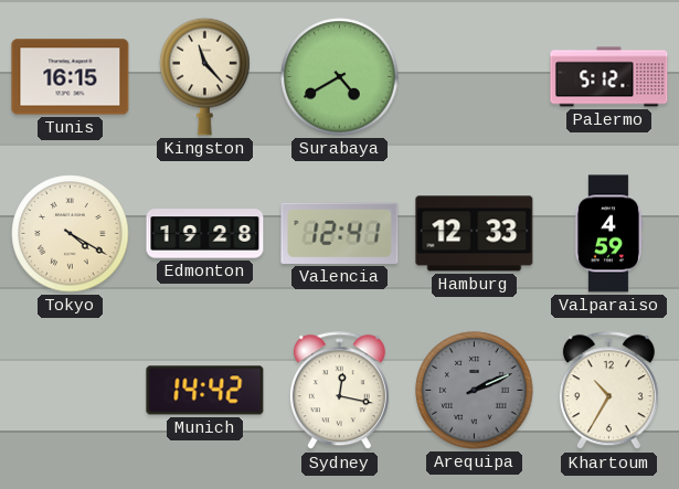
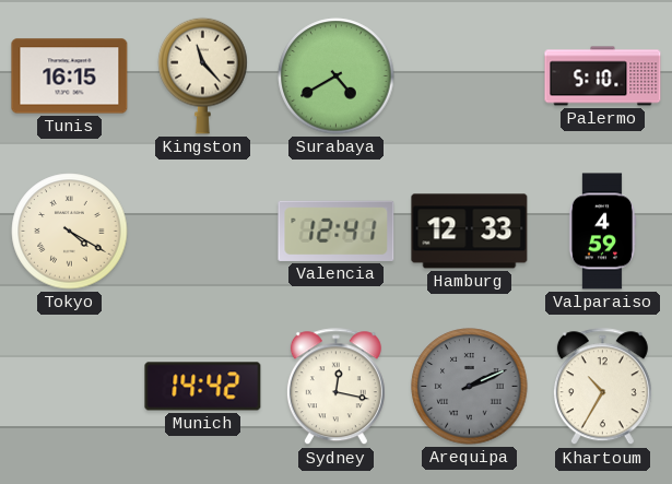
Palermo: 5:12 -> 5:10
Edmonton: 19:28 -> none
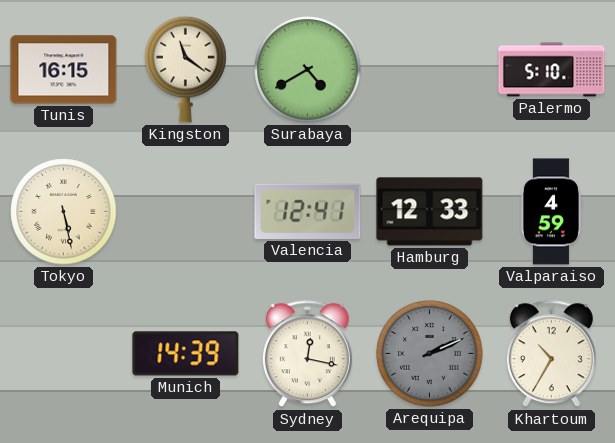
Kingston: 11:23 -> 11:21
Tokyo: 4:20 -> 5:28
Munich: 14:42 -> 14:39
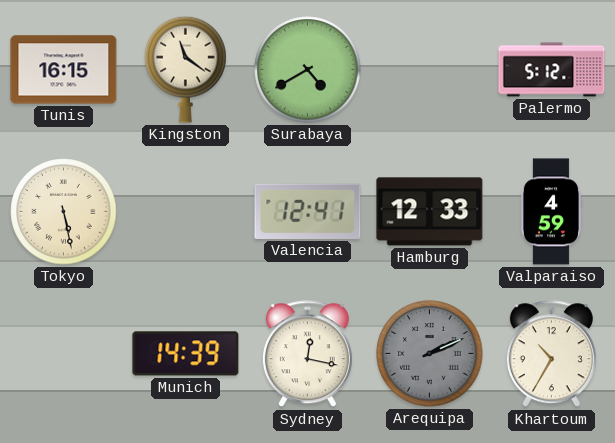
Palermo: 5:10 -> 5:12
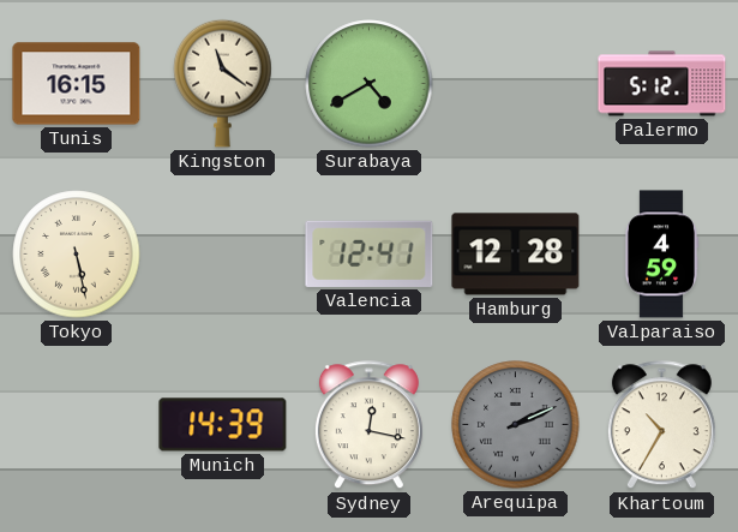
Hamburg: 12:33 -> 12:28
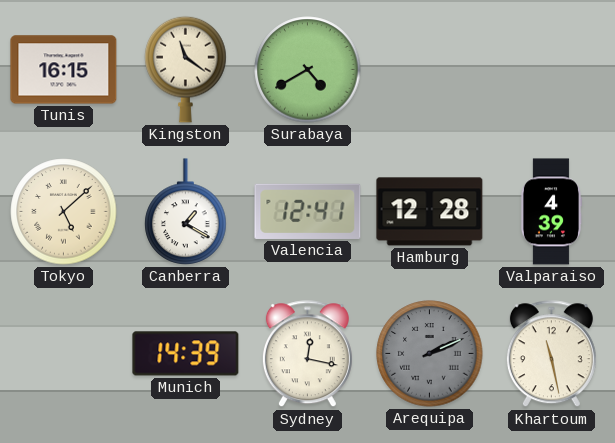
Palermo: 5:12 -> none
Tokyo: 5:28 -> 5:08
Canberra: none -> 1:20
Valparaiso: 4:59 -> 4:39
Khartoum: 10:35 -> 11:28
